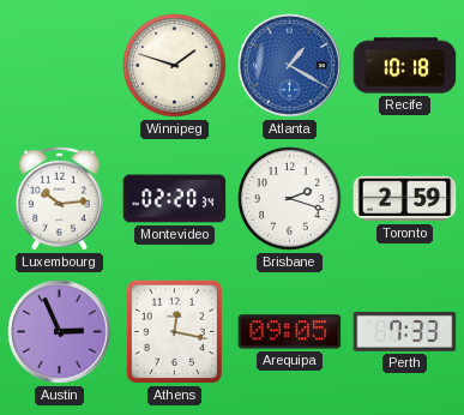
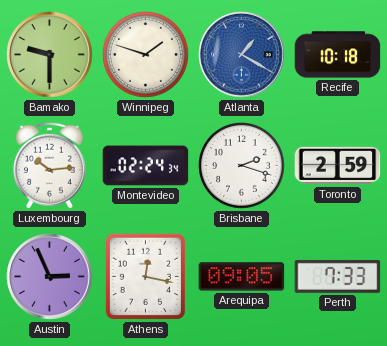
Bamako: none -> 9:30
Montevideo: 02:20 -> 02:24
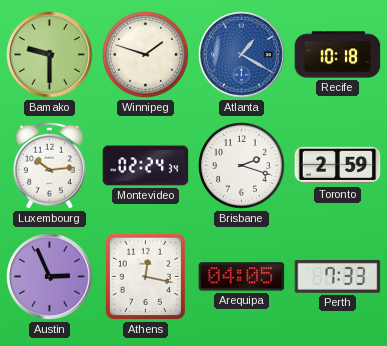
Arequipa: 09:05 -> 04:05
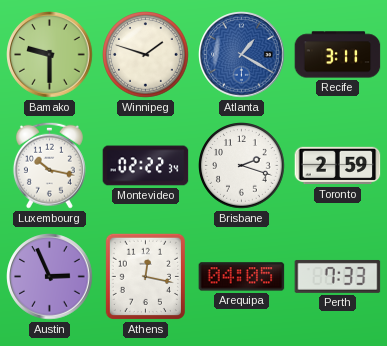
Recife: 10:18 -> 3:11
Luxembourg: 10:14 -> 10:17
Montevideo: 02:24 -> 02:22
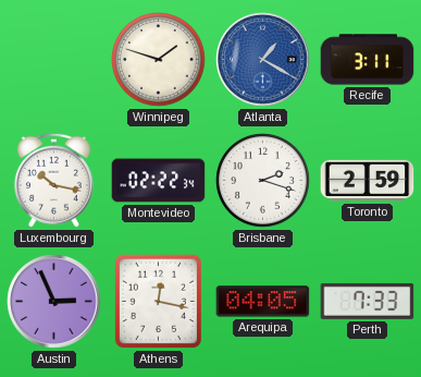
Bamako: 9:30 -> none
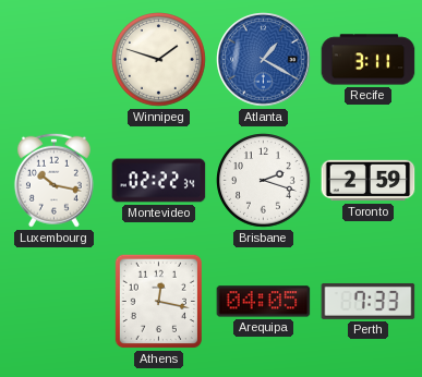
Austin: 2:56 -> none
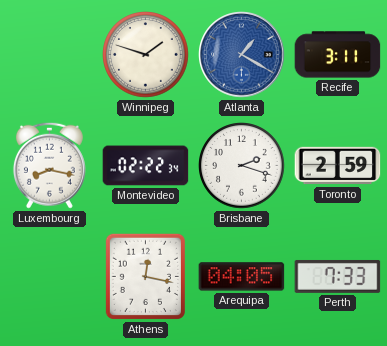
Luxembourg: 10:17 -> 8:17
